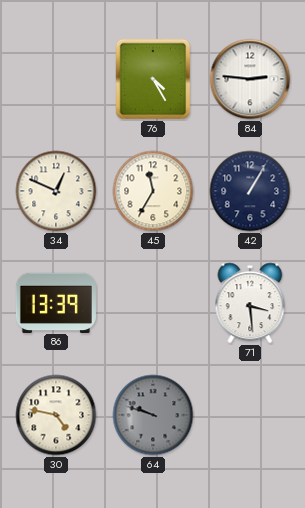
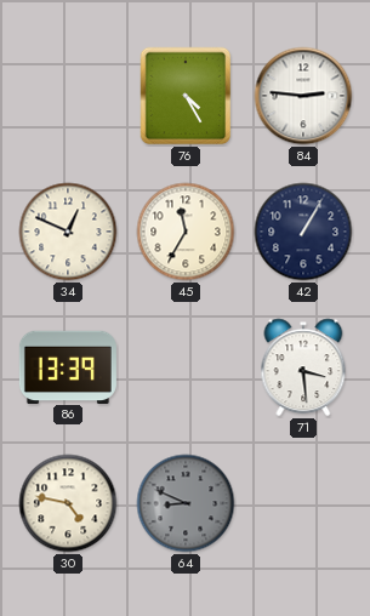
64: 9:48 -> 8:49
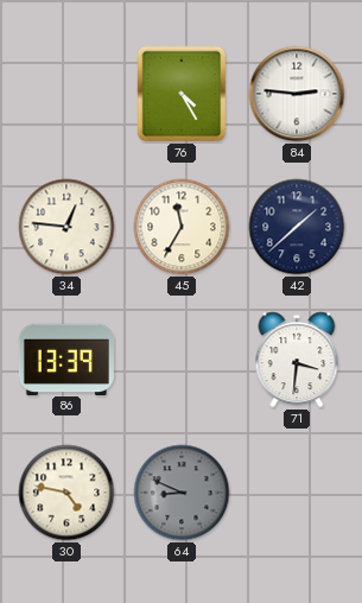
34: 12:49 -> 12:46
42: 1:05 -> 1:38
71: 3:29 -> 3:31
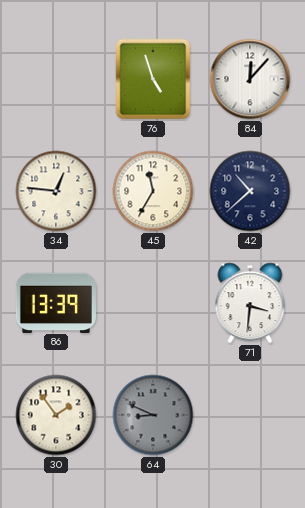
76: 4:25 -> 4:57
84: 2:46 -> 12:07
42: 1:38 -> 10:38
30: 4:47 -> 1:54
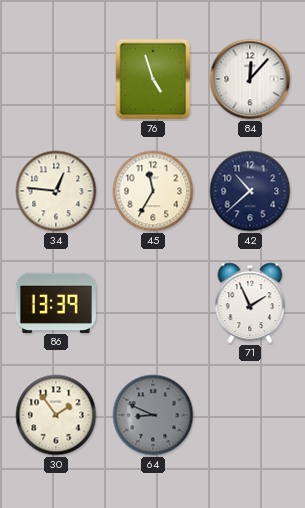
71: 3:31 -> 1:56
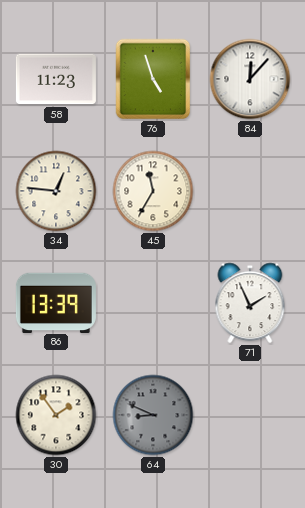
58: none -> 11:23
42: 10:38 -> none
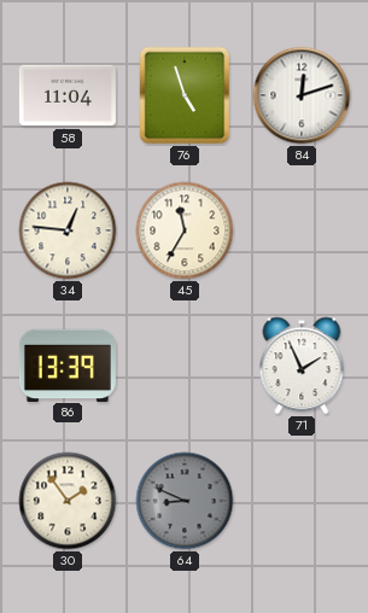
58: 11:23 -> 11:04
84: 12:07 -> 12:12
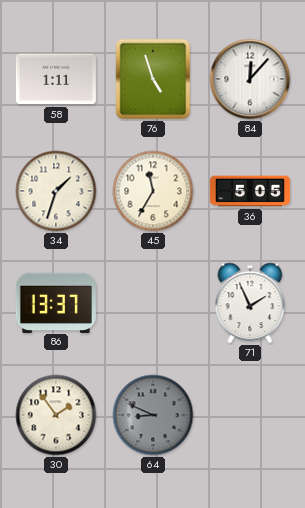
58: 11:04 -> 1:11
84: 12:12 -> 12:07
34: 12:46 -> 1:33
36: none -> 5:05
86: 13:39 -> 13:37
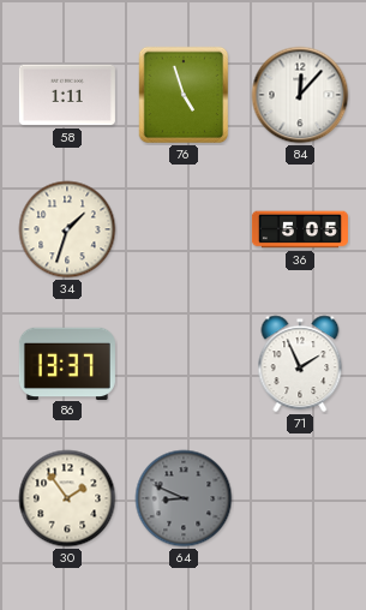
45: 11:35 -> none
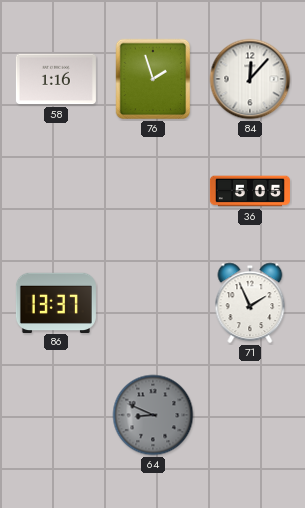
58: 1:11 -> 1:16
76: 4:57 -> 1:57
34: 1:33 -> none
30: 1:54 -> none
